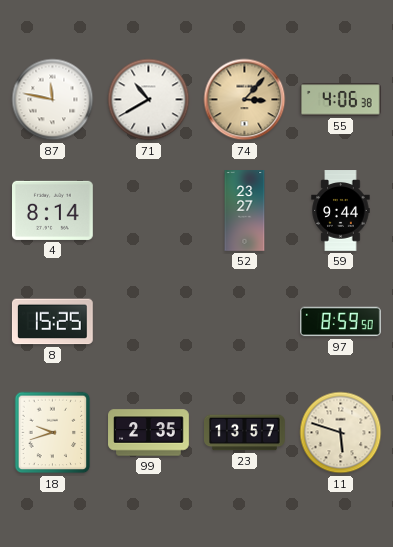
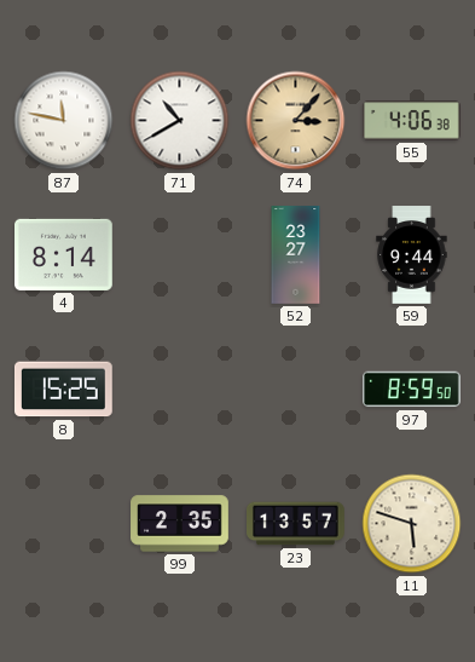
18: 9:42 -> none
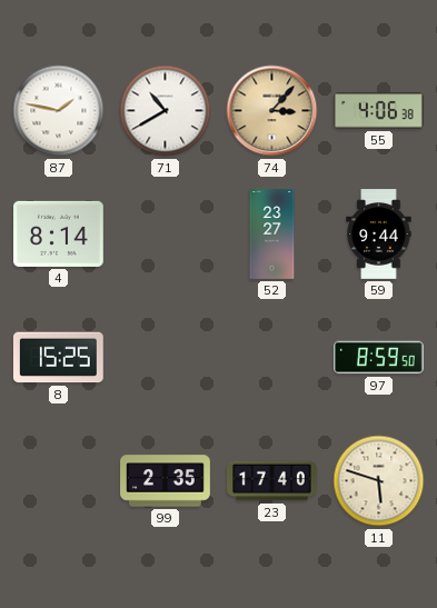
87: 11:47 -> 1:47
23: 13:57 -> 17:40
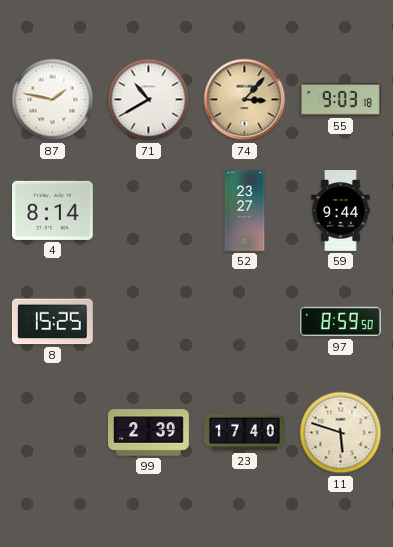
55: 4:06 -> 9:03
99: 2:35 -> 2:39
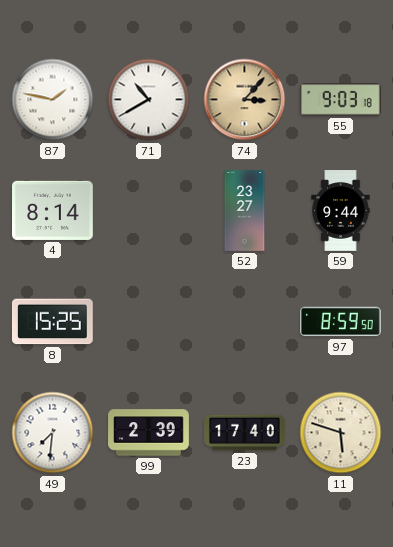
49: none -> 7:31
